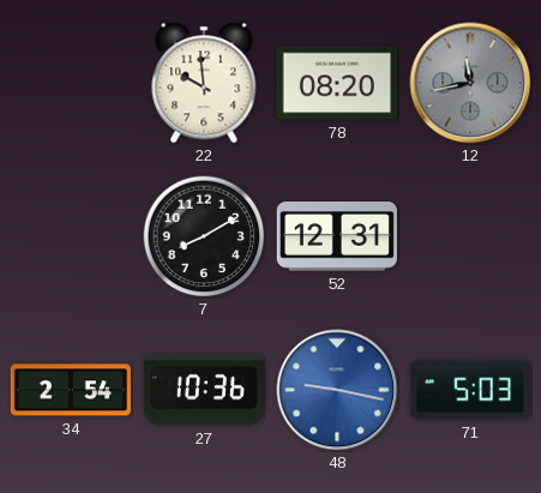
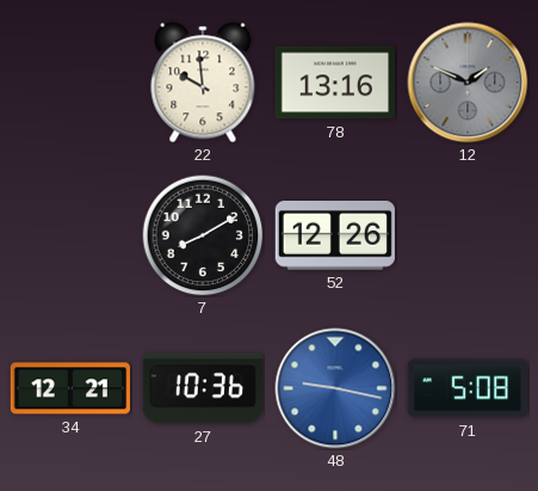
78: 08:20 -> 13:16
12: 11:43 -> 1:49
52: 12:31 -> 12:26
34: 2:54 -> 12:21
71: 5:03 -> 5:08
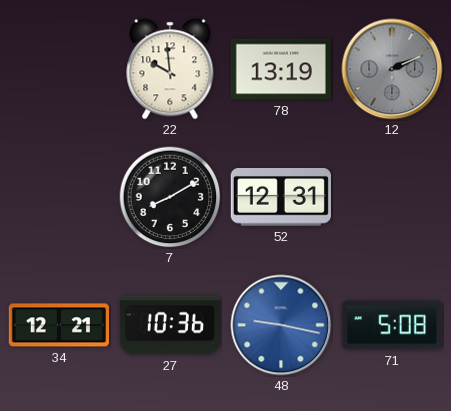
78: 13:16 -> 13:19
12: 1:49 -> 2:11
52: 12:26 -> 12:31
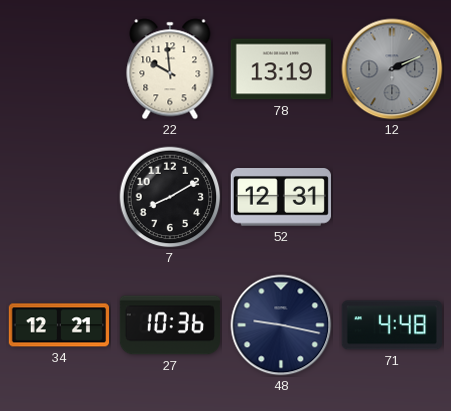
48 dial: blue -> navy
71: 5:08 -> 4:48
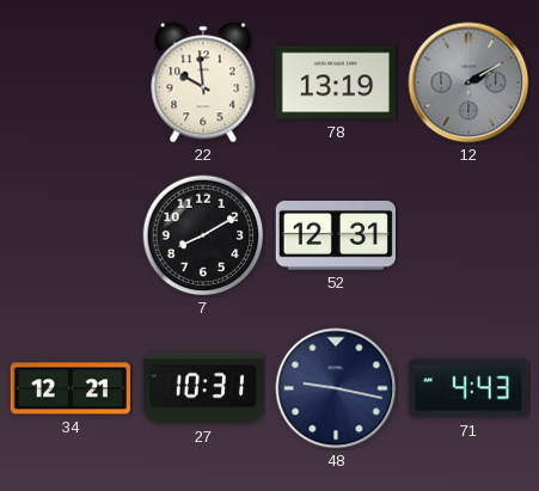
12: 2:11 -> 2:10
27: 10:36 -> 10:31
71: 4:48 -> 4:43
